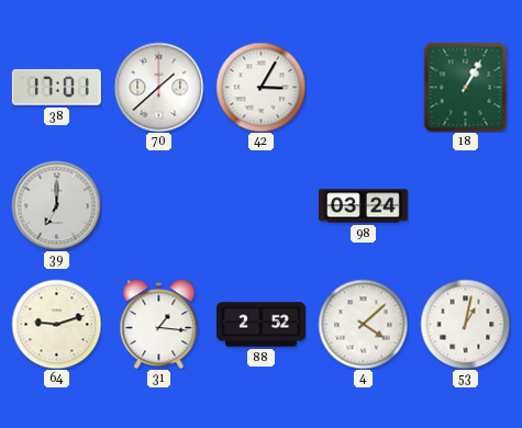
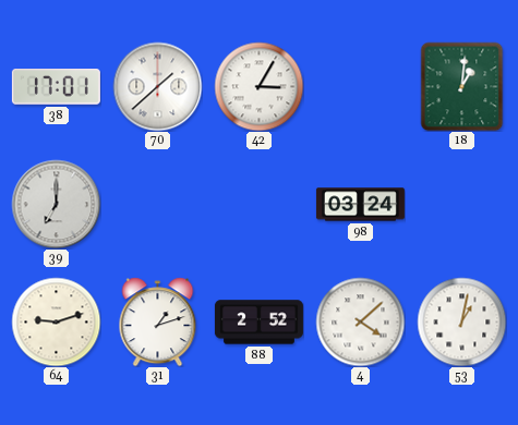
18: 1:05 -> 1:01
31: 1:16 -> 1:12
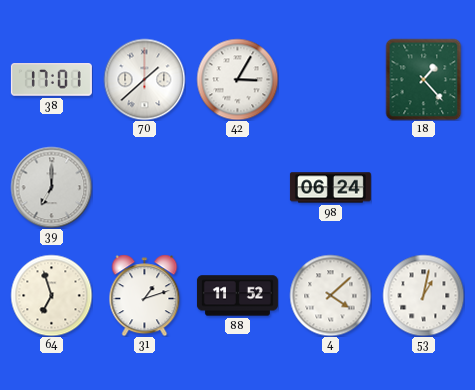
18: 1:01 -> 1:23
98: 03:24 -> 06:24
64: 9:12 -> 6:57
88: 2:52 -> 11:52
